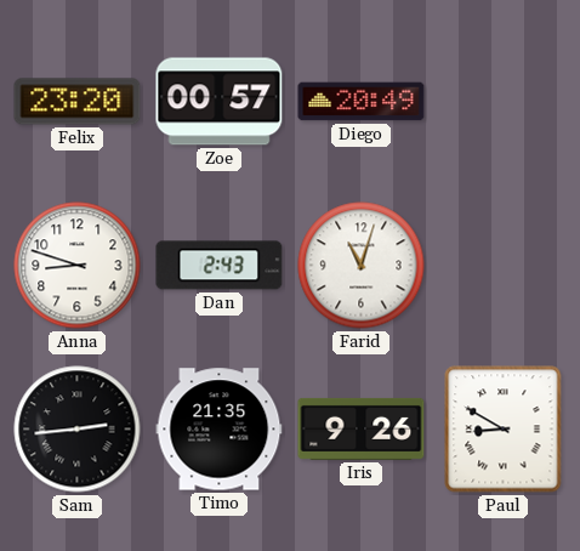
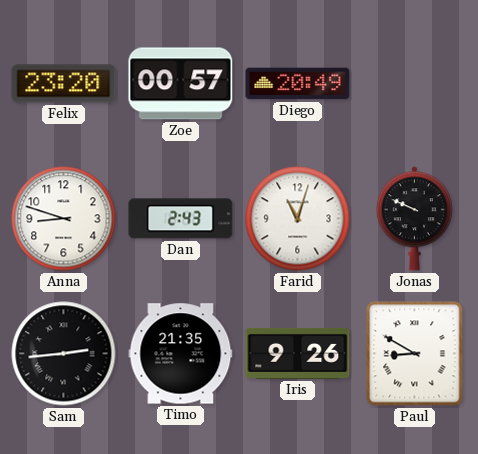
Jonas: none -> 9:49
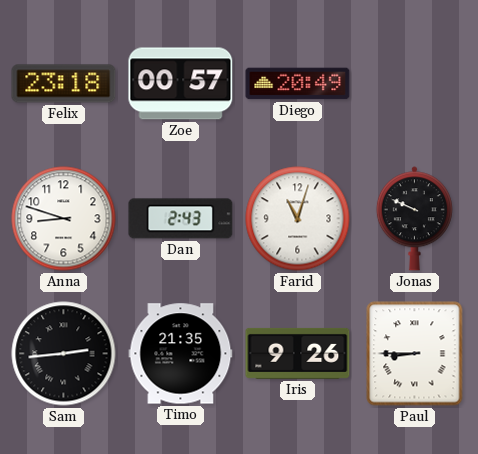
Felix: 23:20 -> 23:18
Paul: 8:50 -> 8:45
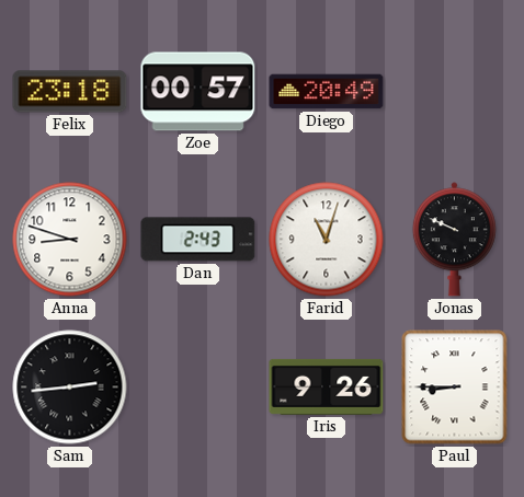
Timo: 21:35 -> none
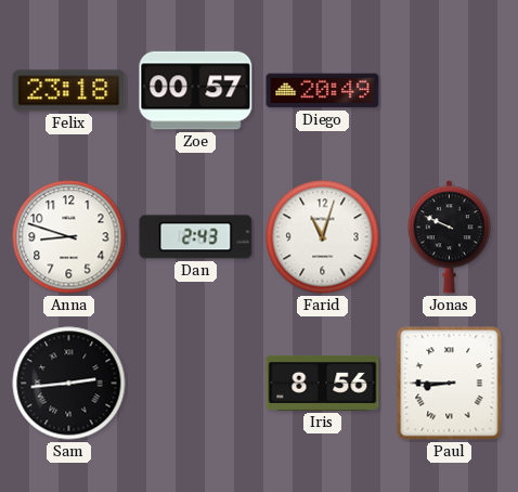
Iris: 9:26 -> 8:56
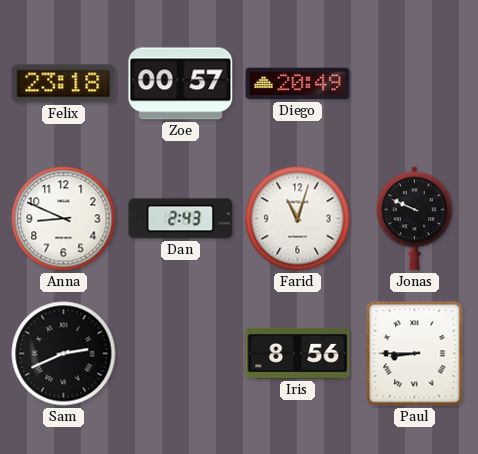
Anna: 8:48 -> 8:49
Sam: 2:44 -> 2:41
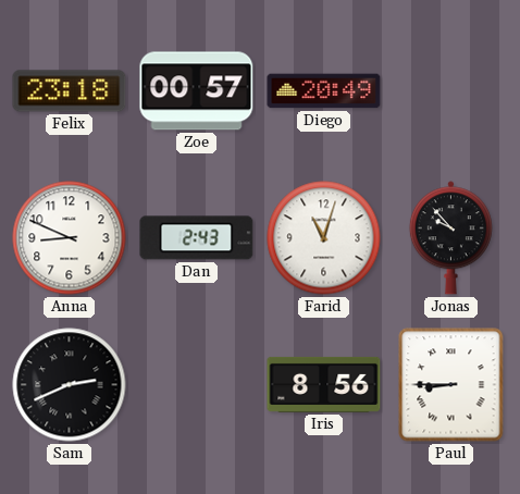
Jonas: 9:49 -> 9:53
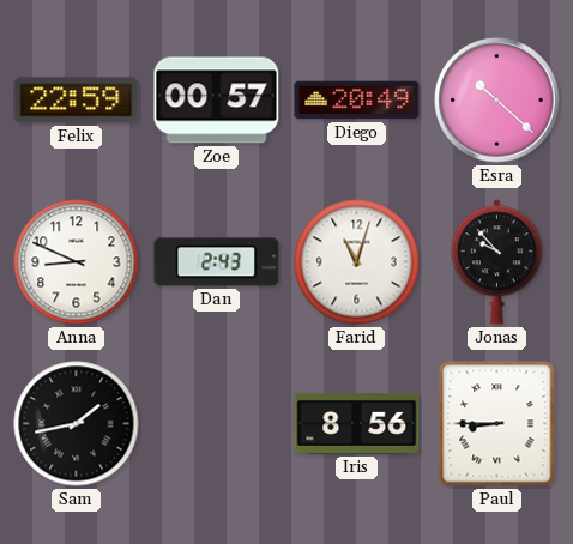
Felix: 23:18 -> 22:59
Esra: none -> 10:22
Sam: 2:41 -> 1:43
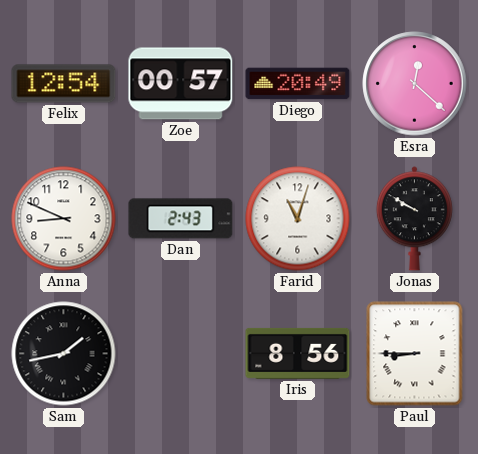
Felix: 22:59 -> 12:54
Esra: 10:22 -> 12:22
Jonas: 9:53 -> 9:50
